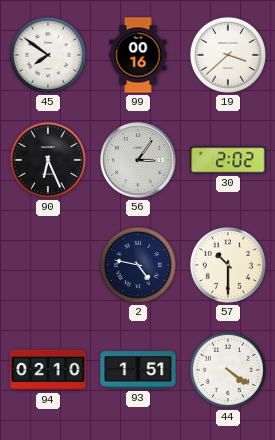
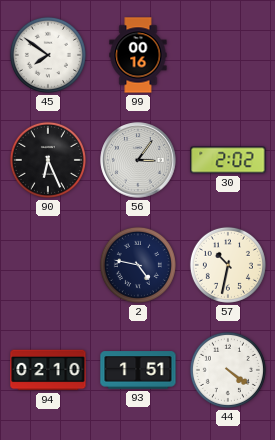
19: 3:38 -> none
57: 10:30 -> 10:32
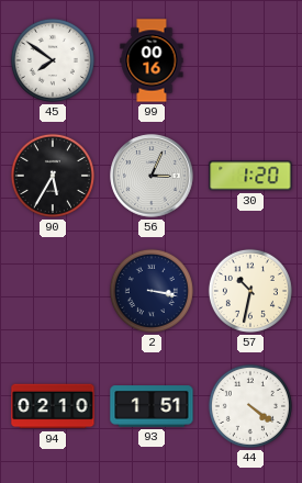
90: 6:26 -> 5:35
56: 3:06 -> 3:04
30: 2:02 -> 1:20
2: 4:47 -> 3:17
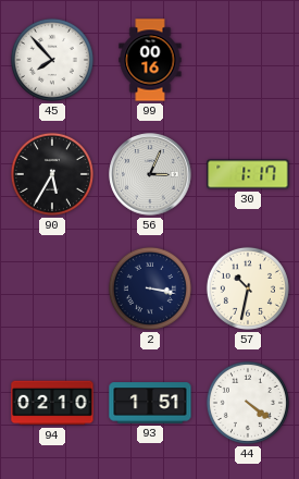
45: 7:51 -> 7:53
30: 1:20 -> 1:17
